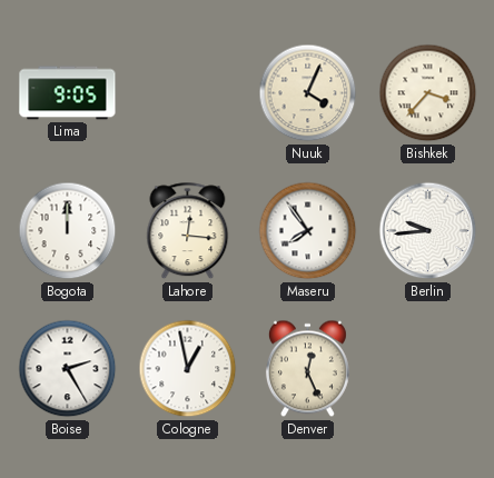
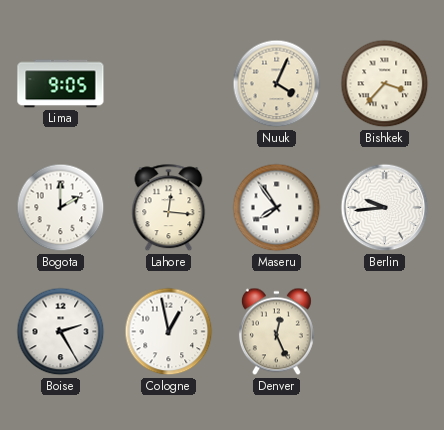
Bogota: 12:00 -> 2:00
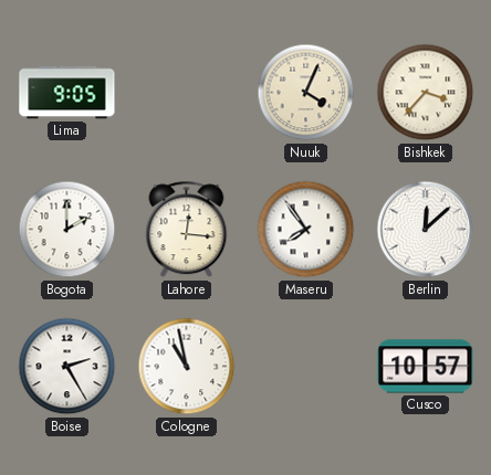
Berlin: 9:44 -> 12:08
Cologne: 12:58 -> 10:58
Denver: 12:26 -> none
Cusco: none -> 10:57
